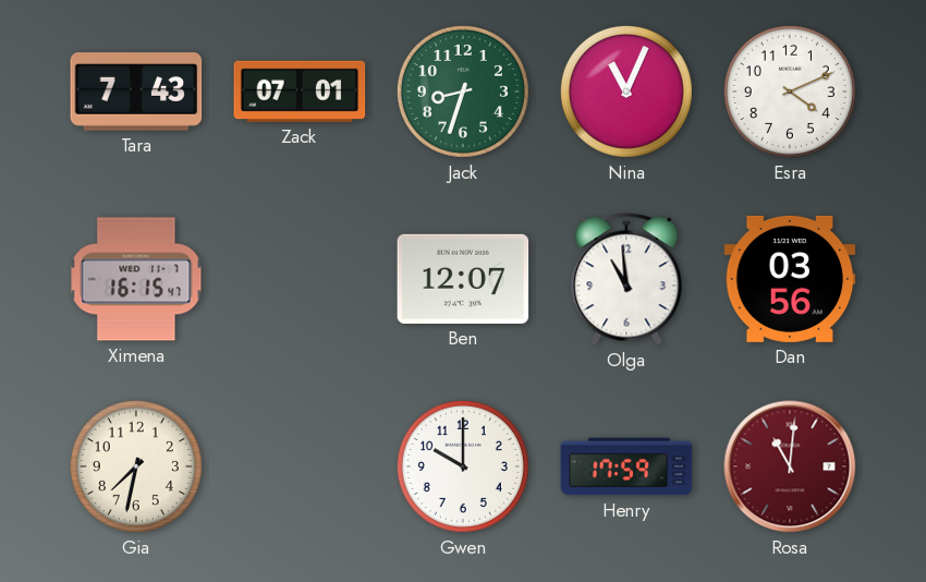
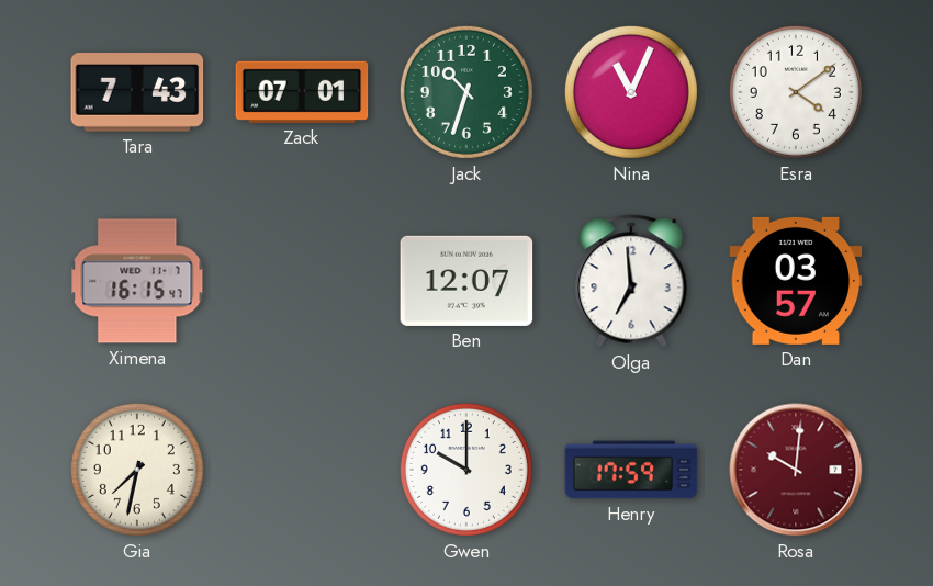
Jack: 8:33 -> 10:33
Esra: 4:11 -> 4:09
Olga: 10:59 -> 6:59
Dan: 03:56 -> 03:57
Rosa: 11:01 -> 10:01
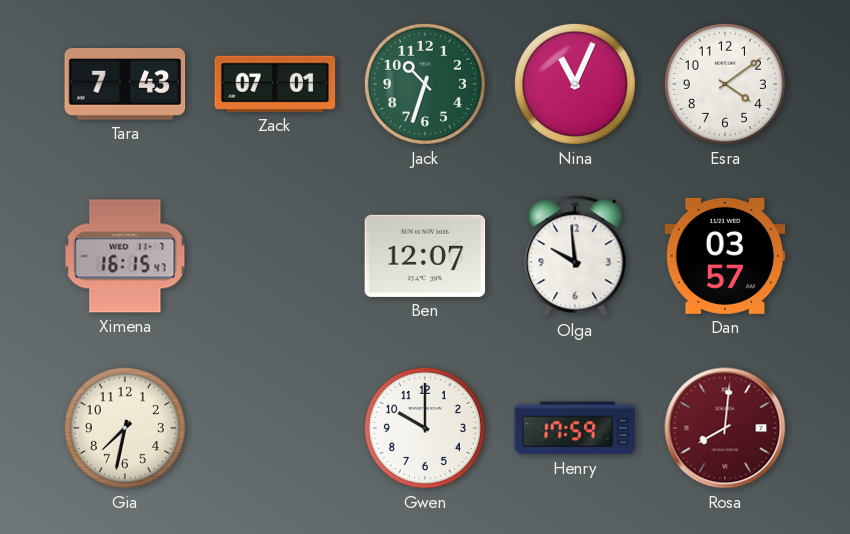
Olga: 6:59 -> 9:59
Rosa: 10:01 -> 8:01
